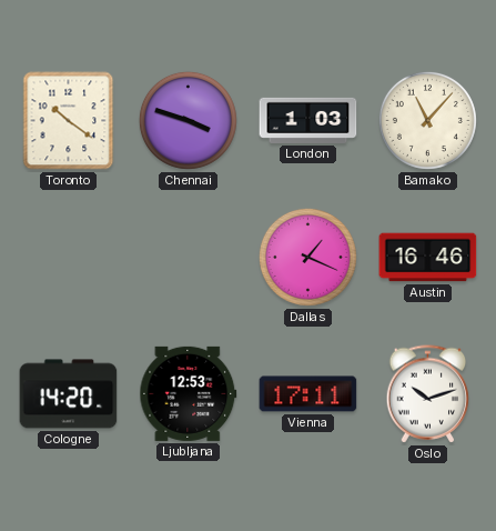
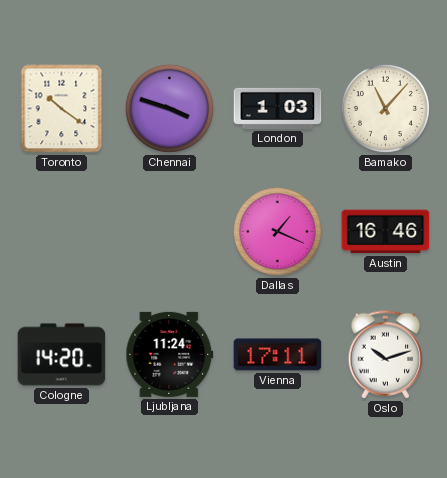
Ljubljana: 12:53 -> 11:24
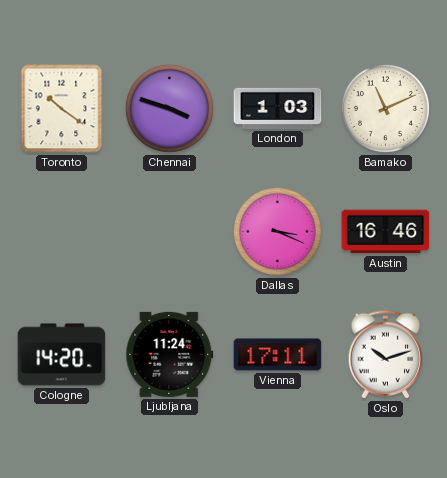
Bamako: 11:07 -> 11:11
Dallas: 1:19 -> 3:19
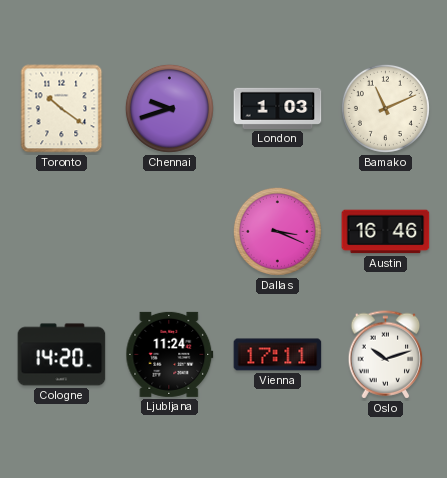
Chennai: 3:48 -> 9:42
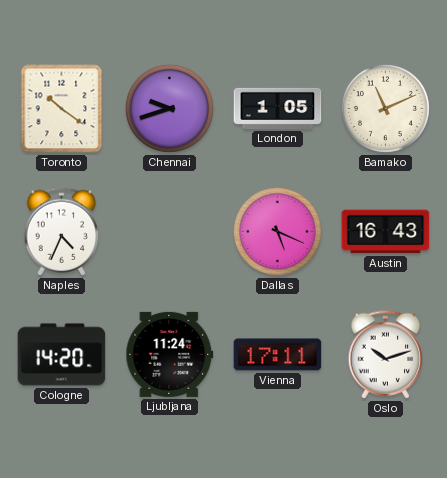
London: 1:03 -> 1:05
Naples: none -> 4:34
Dallas: 3:19 -> 5:19
Austin: 16:46 -> 16:43
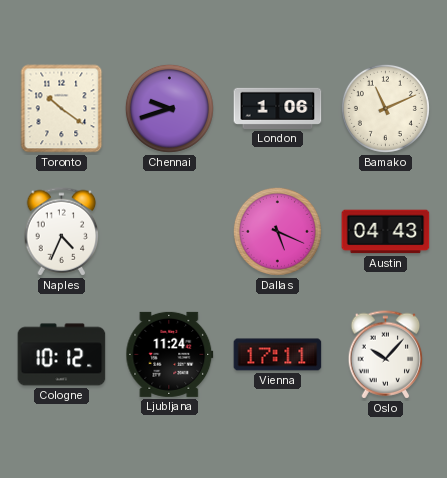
London: 1:05 -> 1:06
Austin: 16:43 -> 04:43
Cologne: 14:20 -> 10:12
Oslo: 10:12 -> 10:07
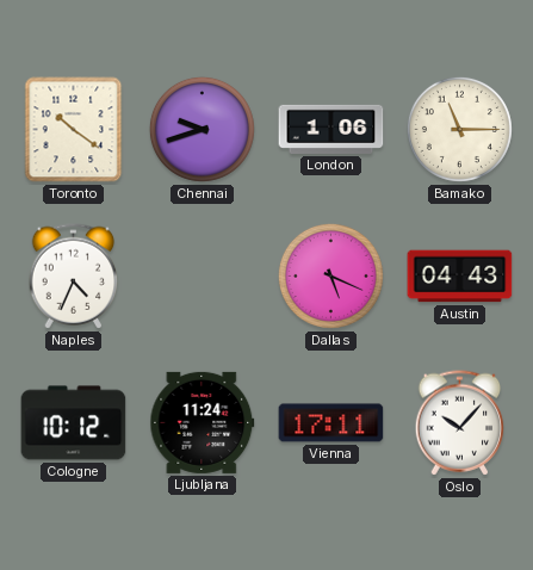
Bamako: 11:11 -> 11:15
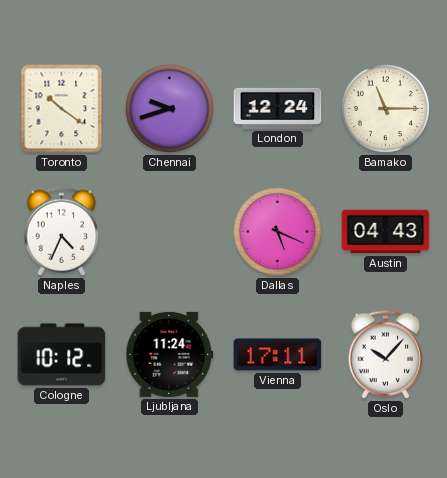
London: 1:06 -> 12:24
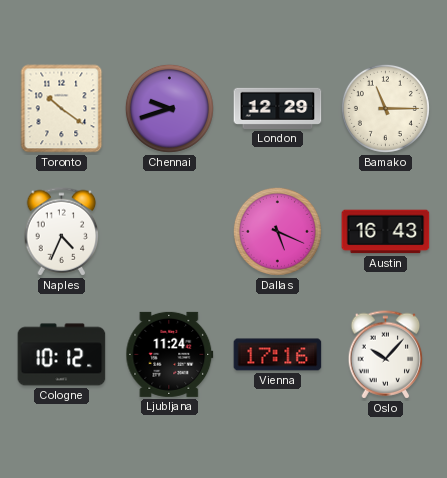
London: 12:24 -> 12:29
Austin: 04:43 -> 16:43
Vienna: 17:11 -> 17:16
